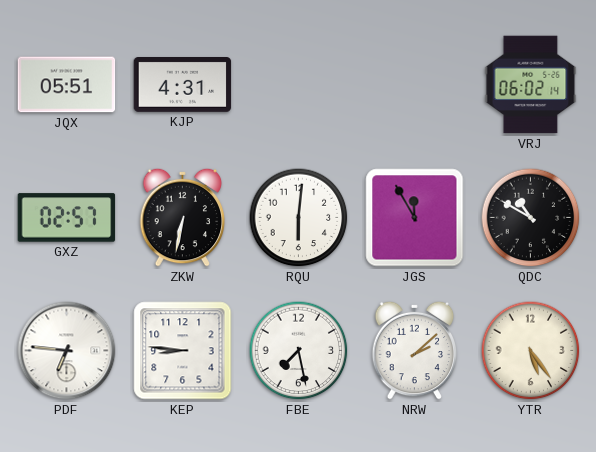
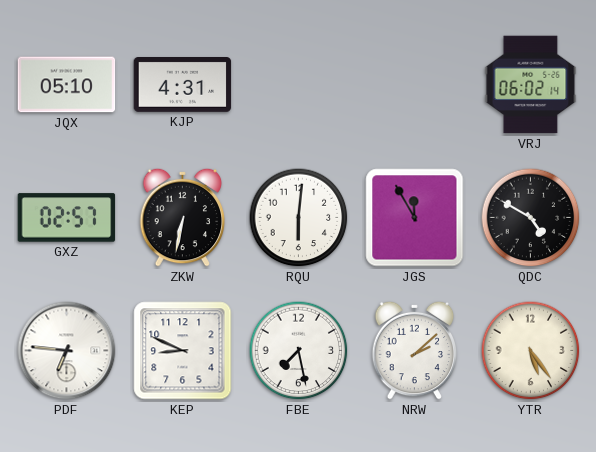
JQX: 05:51 -> 05:10
QDC: 10:50 -> 4:50
KEP: 8:46 -> 8:49
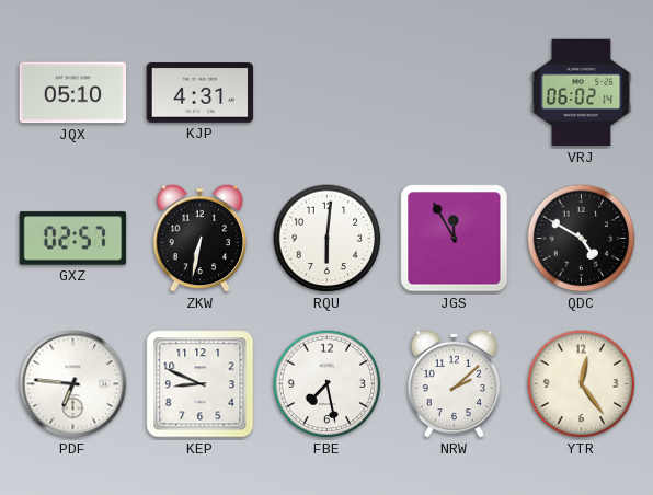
YTR: 5:24 -> 12:24
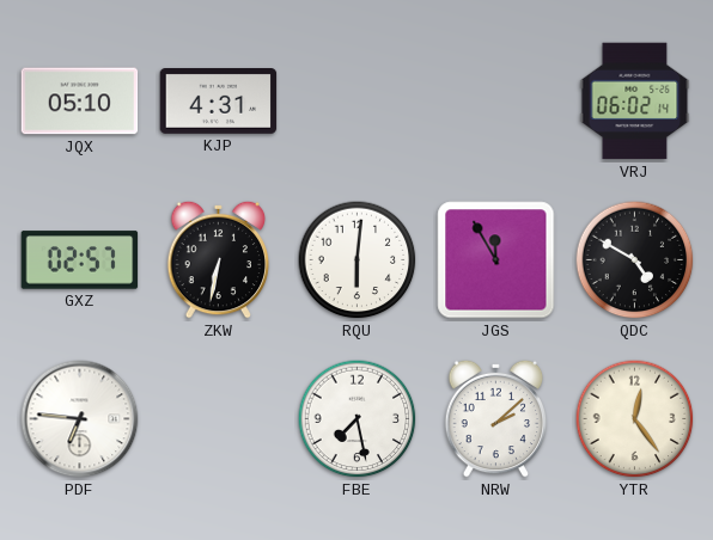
KEP: 8:49 -> none
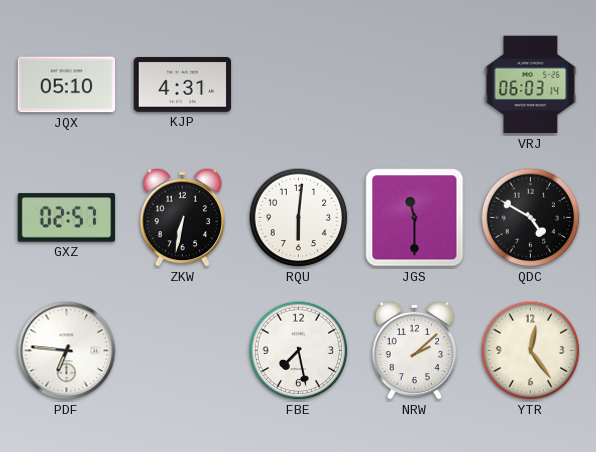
VRJ: 06:02 -> 06:03
JGS: 11:55 -> 11:30
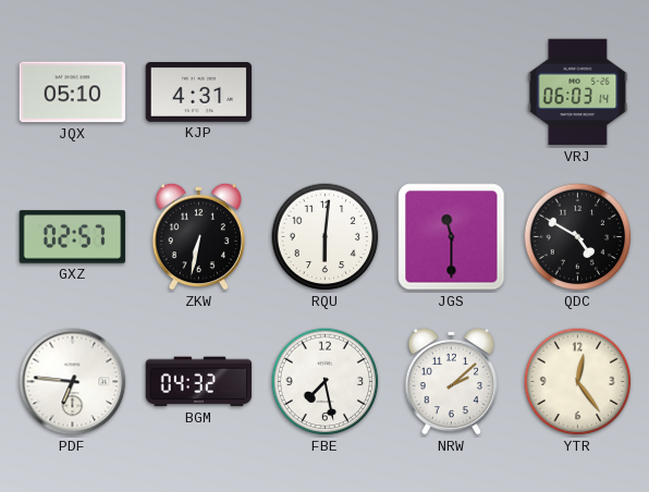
BGM: none -> 04:32
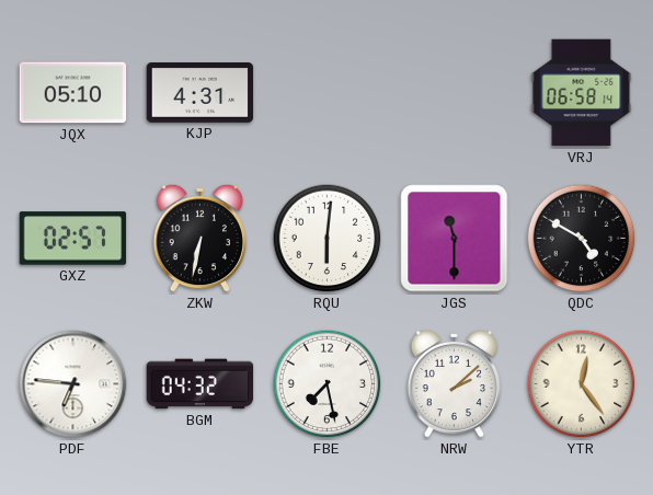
VRJ: 06:03 -> 06:58
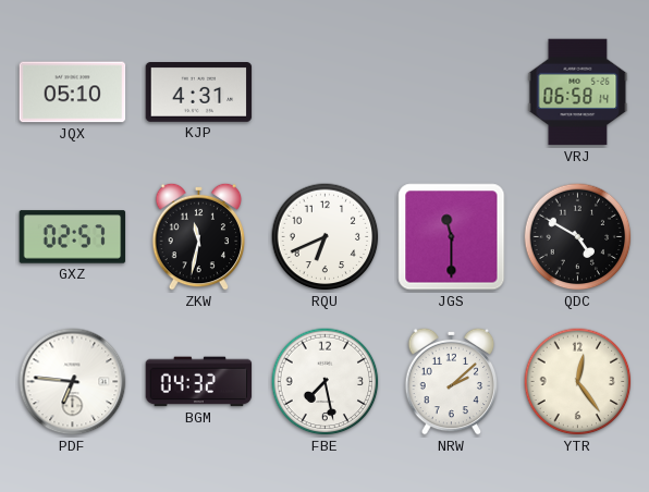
ZKW: 6:32 -> 11:32
RQU: 6:01 -> 6:41
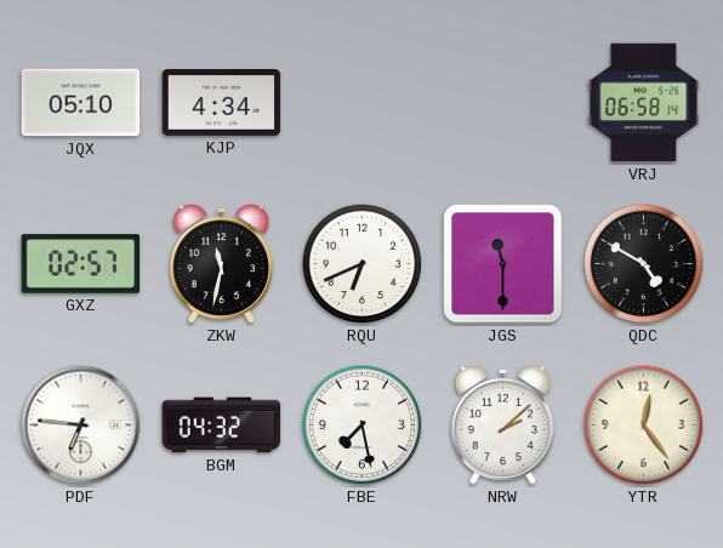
KJP: 4:31 -> 4:34
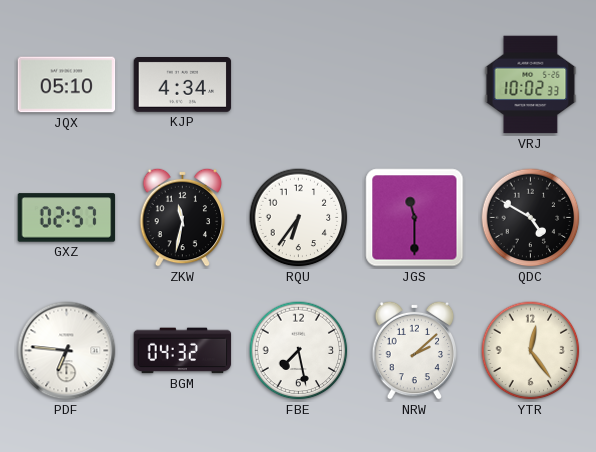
VRJ: 06:58 -> 10:02
RQU: 6:41 -> 6:36
